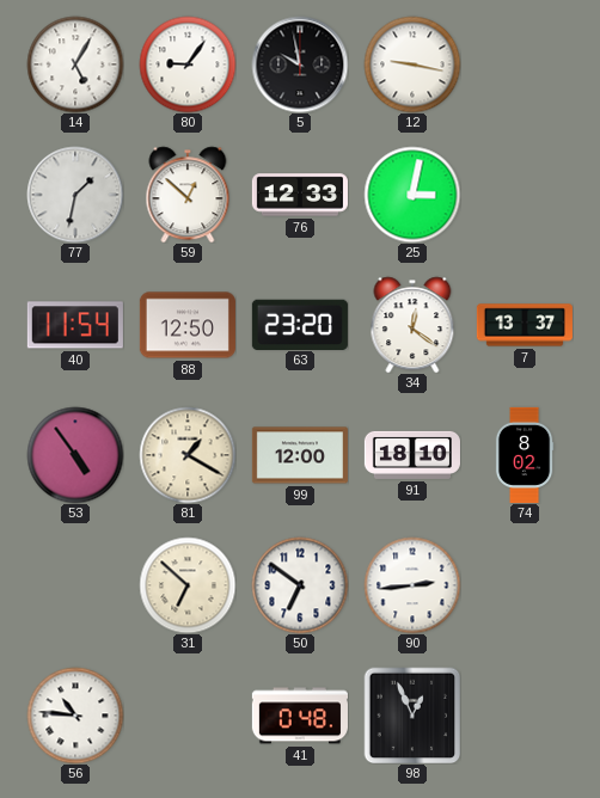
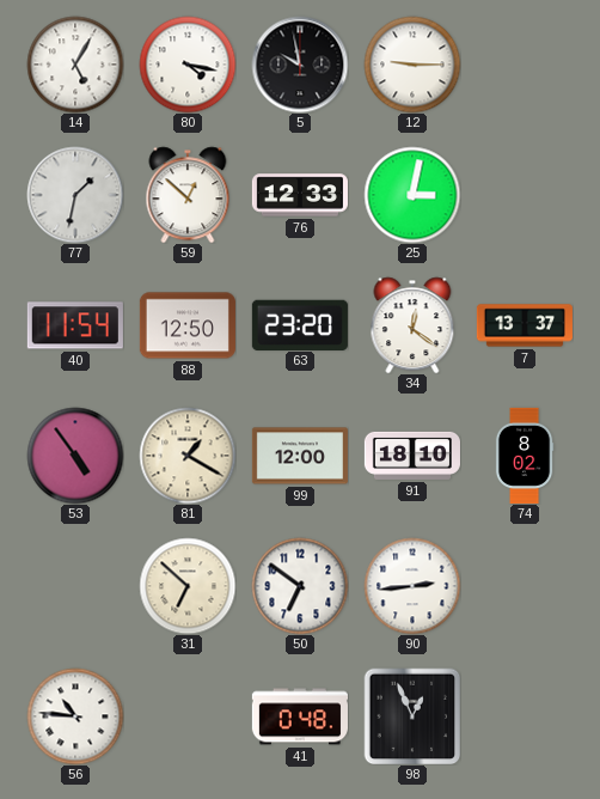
80: 9:06 -> 4:17
12: 9:17 -> 9:15
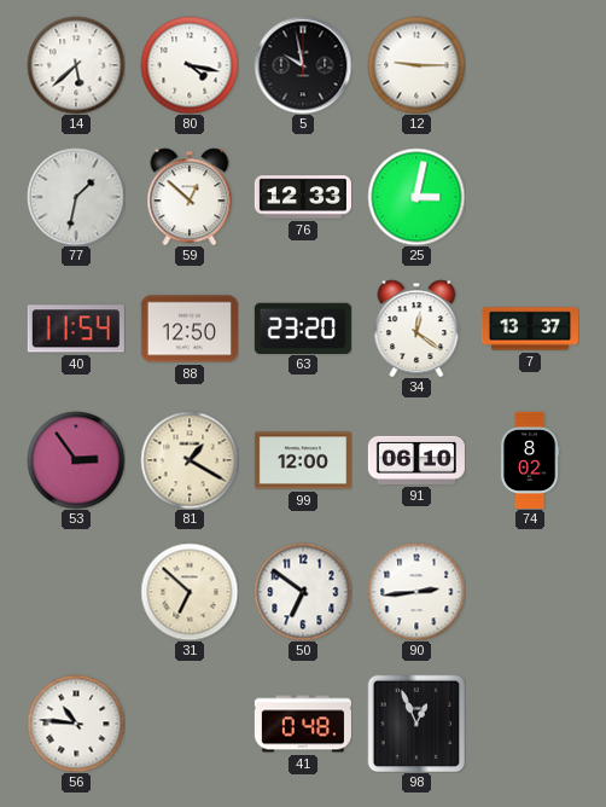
14: 5:05 -> 5:38
53: 4:54 -> 2:54
91: 18:10 -> 06:10
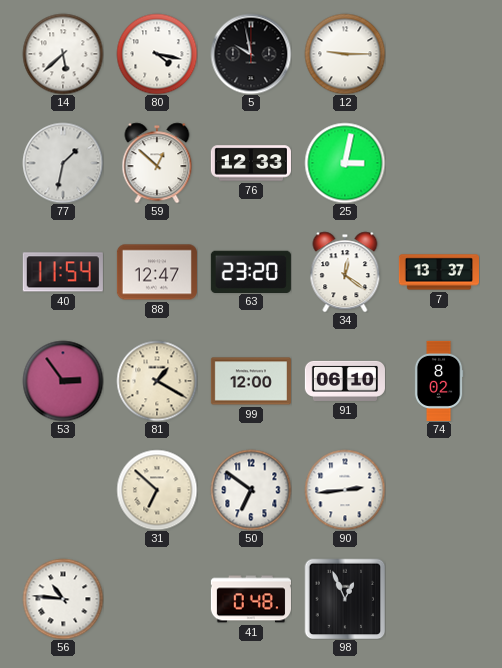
88: 12:50 -> 12:47
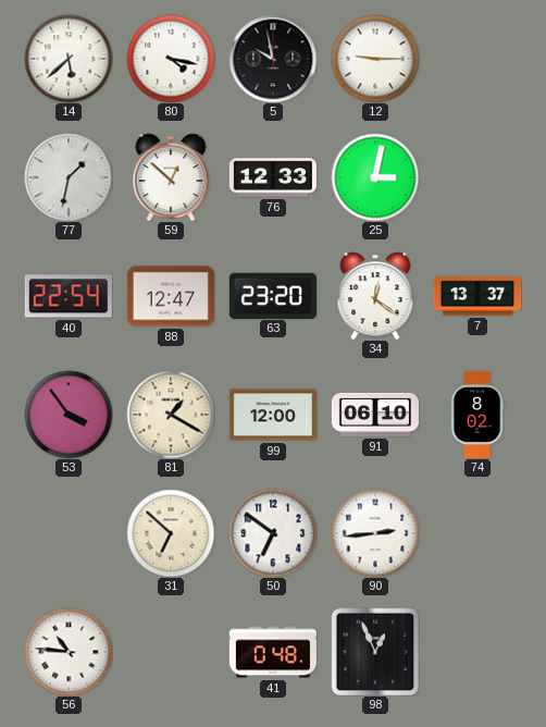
40: 11:54 -> 22:54
53: 2:54 -> 3:54
